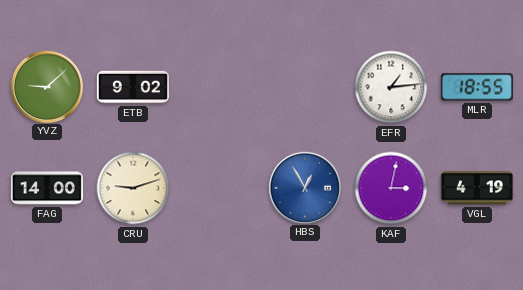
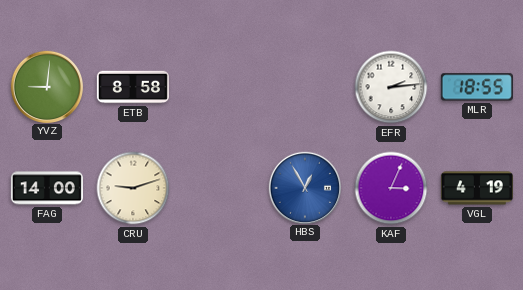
YVZ: 9:08 -> 9:01
ETB: 9:02 -> 8:58
EFR: 1:14 -> 2:14
KAF: 3:02 -> 3:04
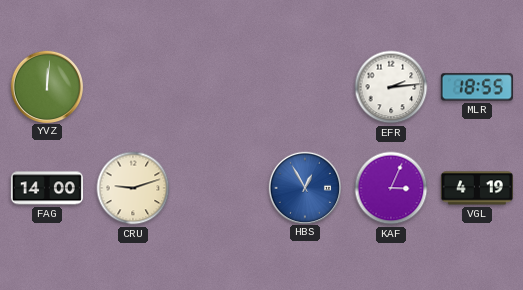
YVZ: 9:01 -> 12:01
ETB: 8:58 -> none
